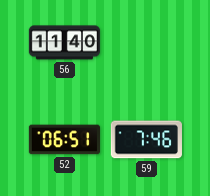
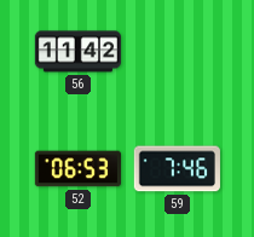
56: 11:40 -> 11:42
52: 06:51 -> 06:53
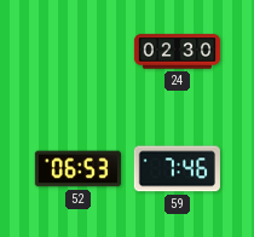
56: 11:42 -> none
24: none -> 02:30
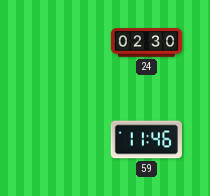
52: 06:53 -> none
59: 7:46 -> 11:46
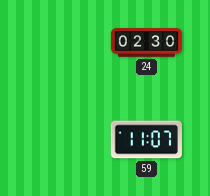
59: 11:46 -> 11:07
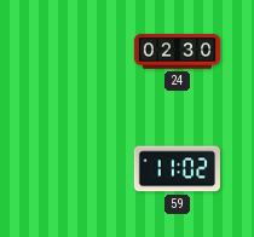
59: 11:07 -> 11:02
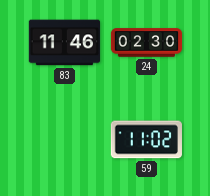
83: none -> 11:46
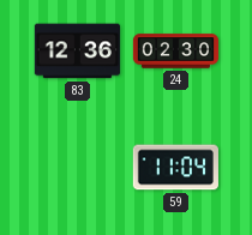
83: 11:46 -> 12:36
59: 11:02 -> 11:04
